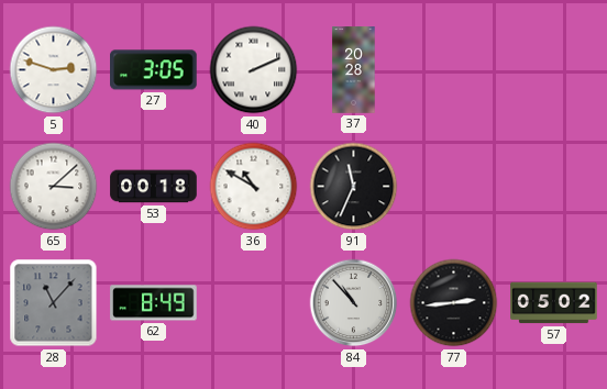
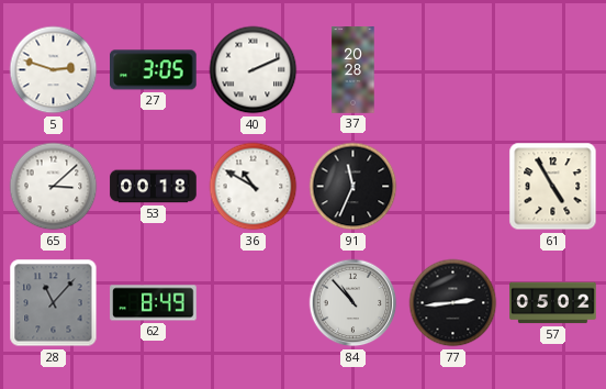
61: none -> 4:55
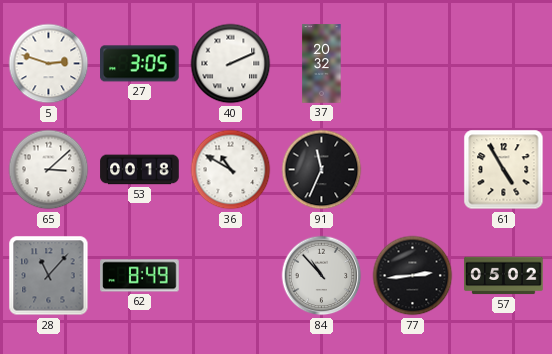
37: 20:28 -> 20:32
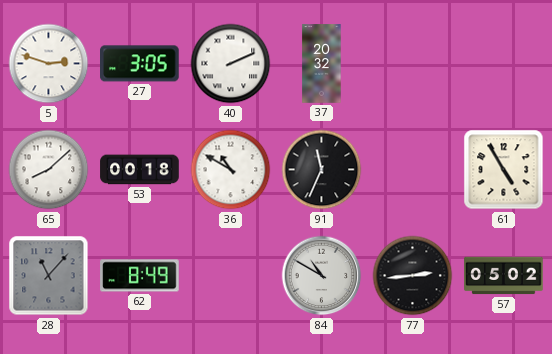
65: 3:08 -> 8:08
84: 10:53 -> 10:50
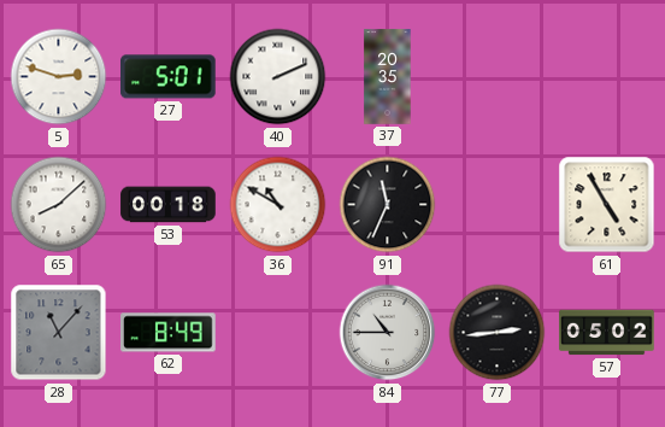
27: 3:05 -> 5:01
37: 20:32 -> 20:35
84: 10:50 -> 10:45
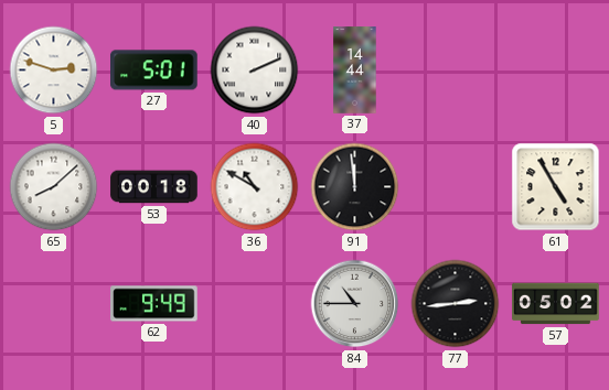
37: 20:35 -> 14:44
91: 11:34 -> 11:59
28: 11:07 -> none
62: 8:49 -> 9:49
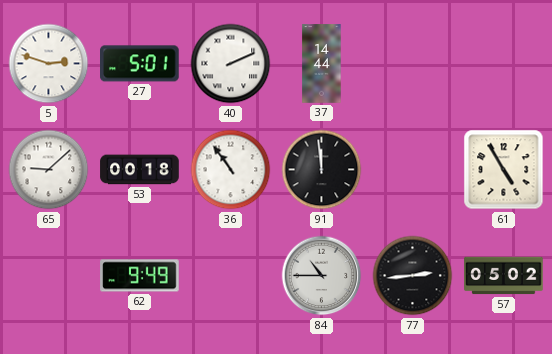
65: 8:08 -> 9:08
36: 10:50 -> 10:54
